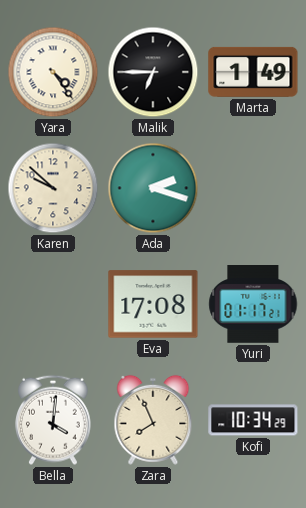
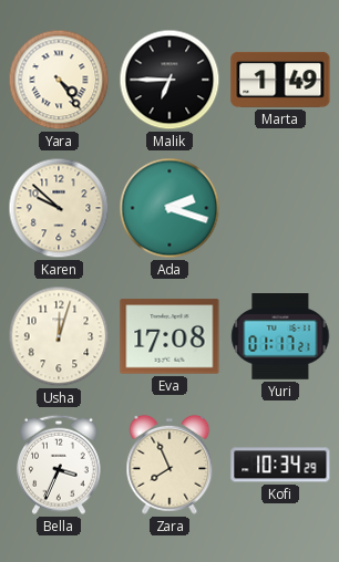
Usha: none -> 12:03
Bella: 4:01 -> 3:34
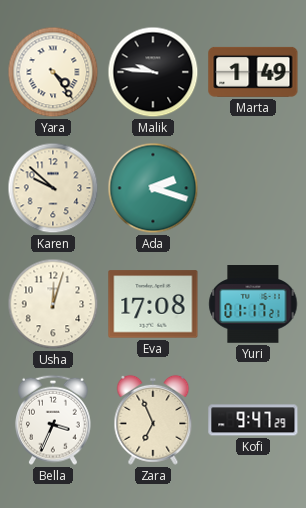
Malik: 6:45 -> 9:46
Zara: 7:56 -> 6:56
Kofi: 10:34 -> 9:47
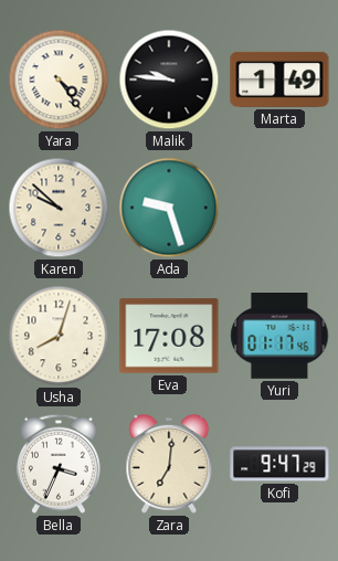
Ada: 2:18 -> 9:27
Usha: 12:03 -> 8:03
Yuri: 01:17:21 -> 01:17:46
Zara: 6:56 -> 7:01
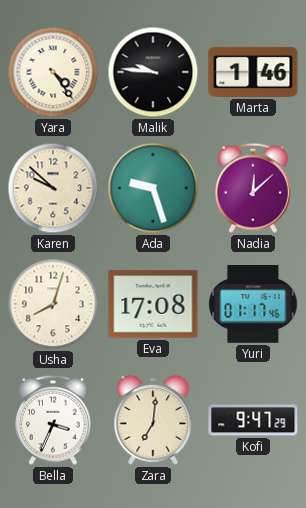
Marta: 1:49 -> 1:46
Nadia: none -> 12:08
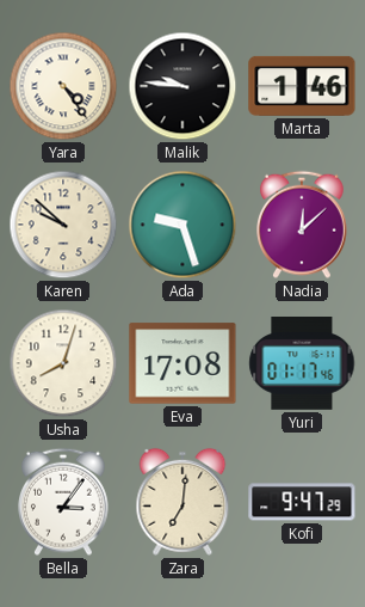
Bella: 3:34 -> 3:06
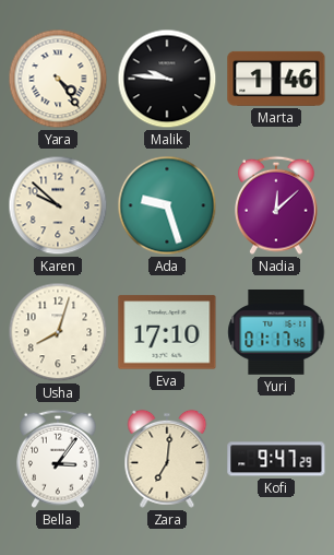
Eva: 17:08 -> 17:10
